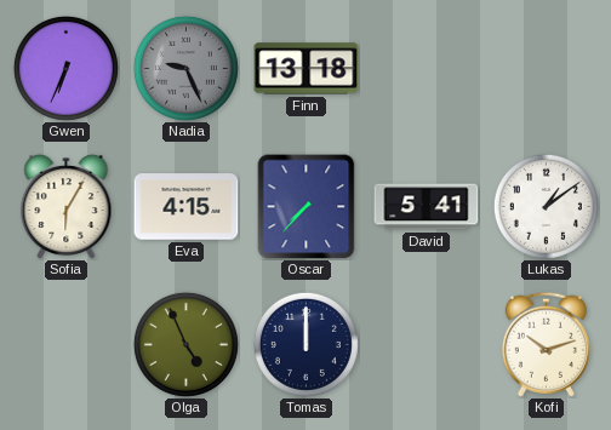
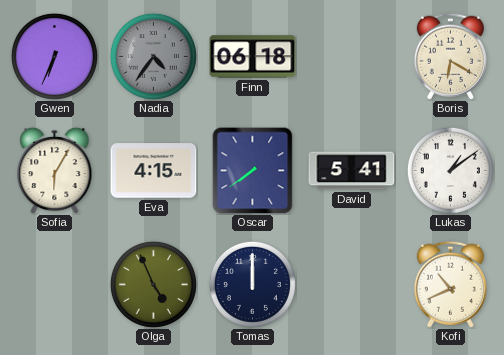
Nadia: 9:26 -> 4:36
Finn: 13:18 -> 06:18
Boris: none -> 6:20
Oscar: 7:37 -> 7:39
Kofi: 10:12 -> 10:41
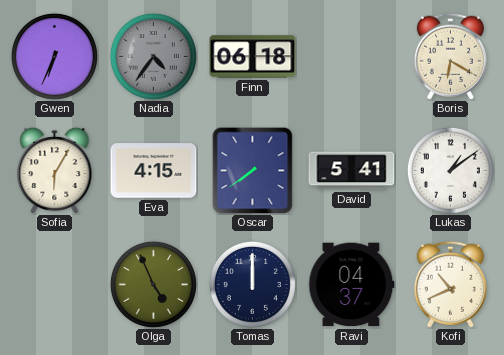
Ravi: none -> 04:37
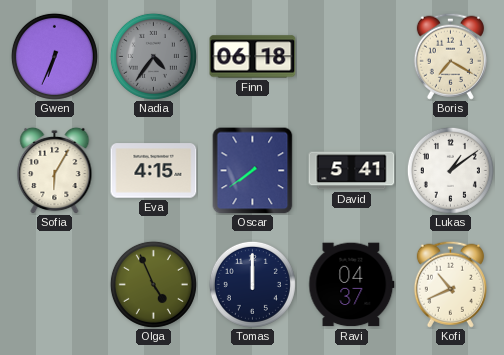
Boris: 6:20 -> 7:20
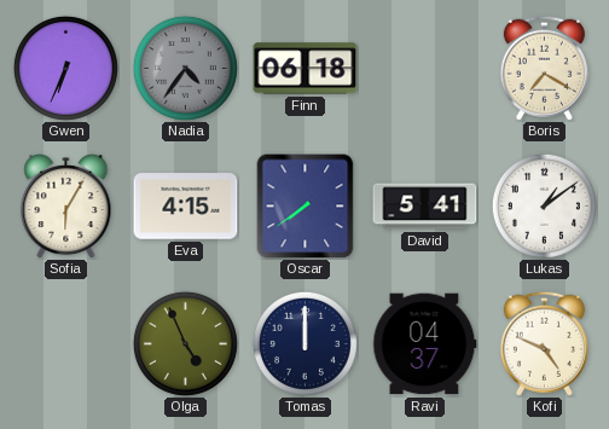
Kofi: 10:41 -> 4:49
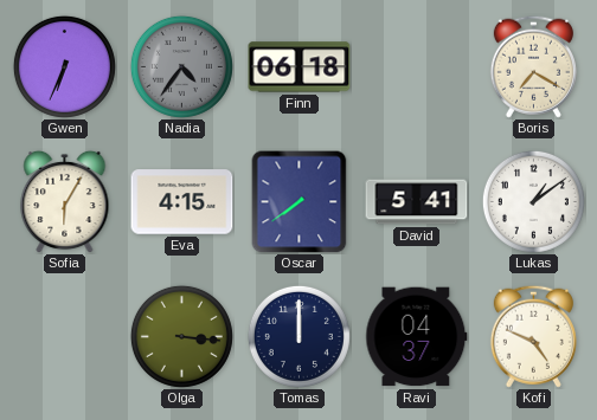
Olga: 4:56 -> 3:16
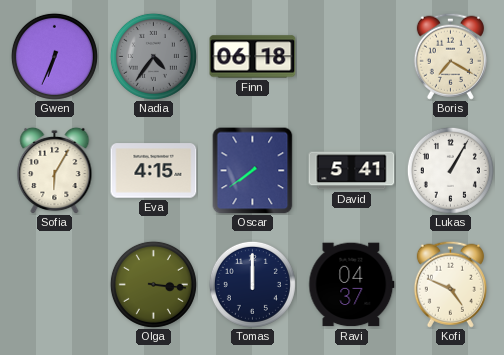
Lukas: 1:09 -> 1:05
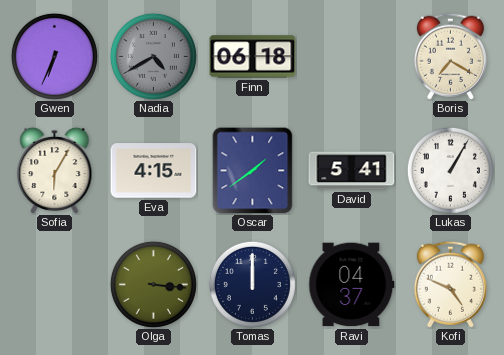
Nadia: 4:36 -> 4:40
Oscar: 7:39 -> 1:39
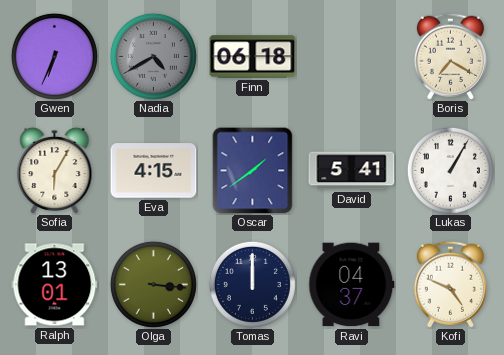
Ralph: none -> 13:01
